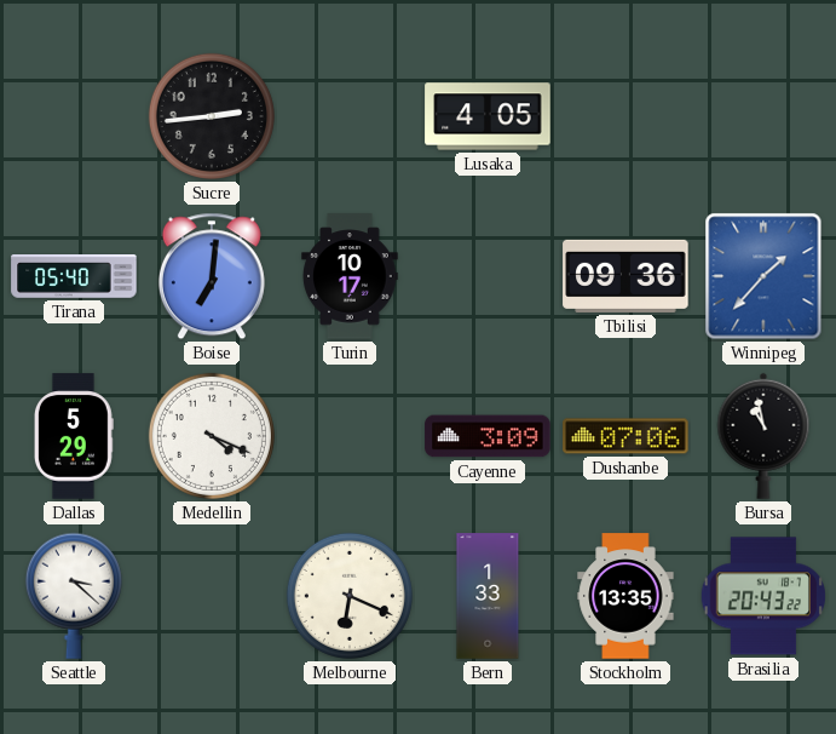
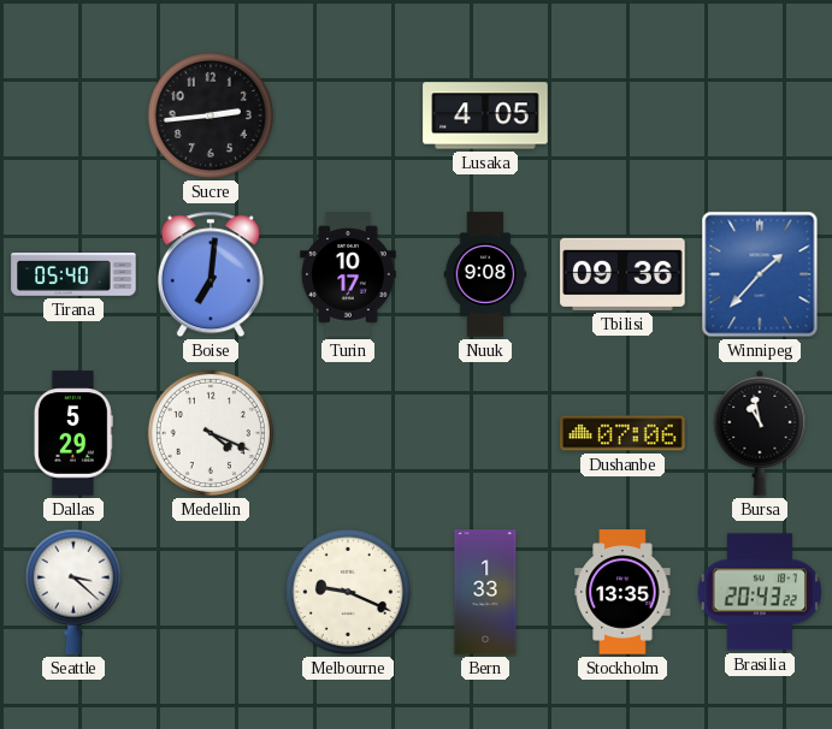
Nuuk: none -> 9:08
Cayenne: 3:09 -> none
Melbourne: 6:19 -> 9:19
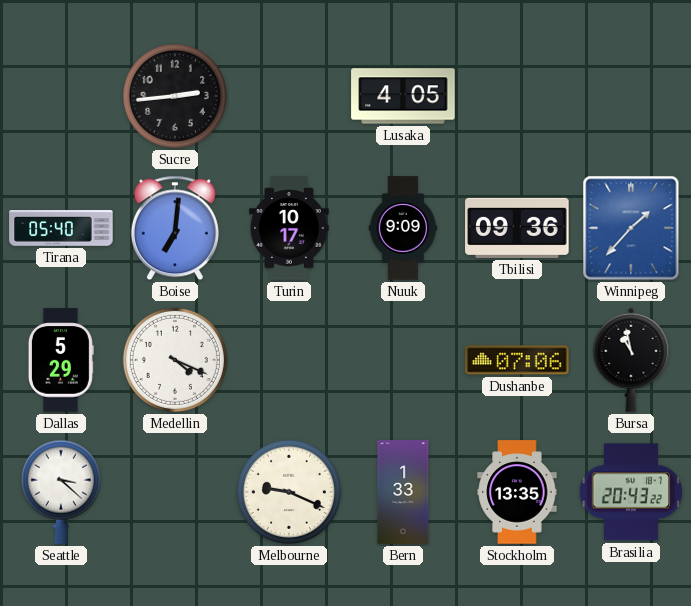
Nuuk: 9:08 -> 9:09
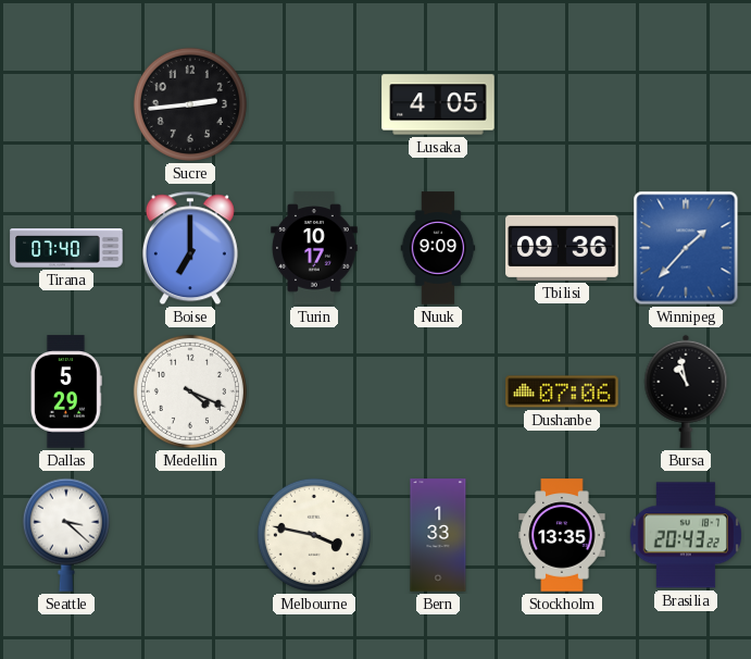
Tirana: 05:40 -> 07:40
Boise: 7:01 -> 7:00
Melbourne: 9:19 -> 3:47
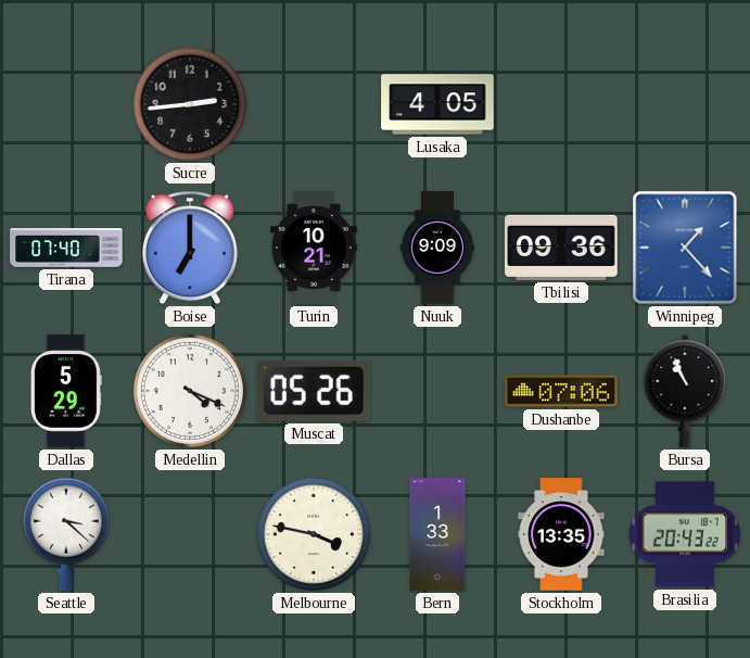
Turin: 10:17 -> 10:21
Winnipeg: 1:37 -> 1:23
Muscat: none -> 05:26
Bursa: 10:58 -> 10:56
